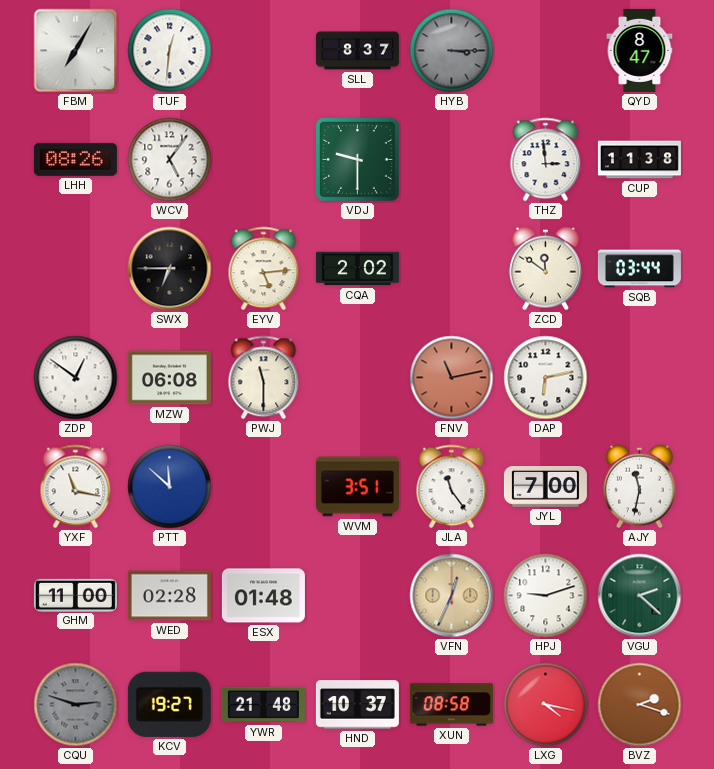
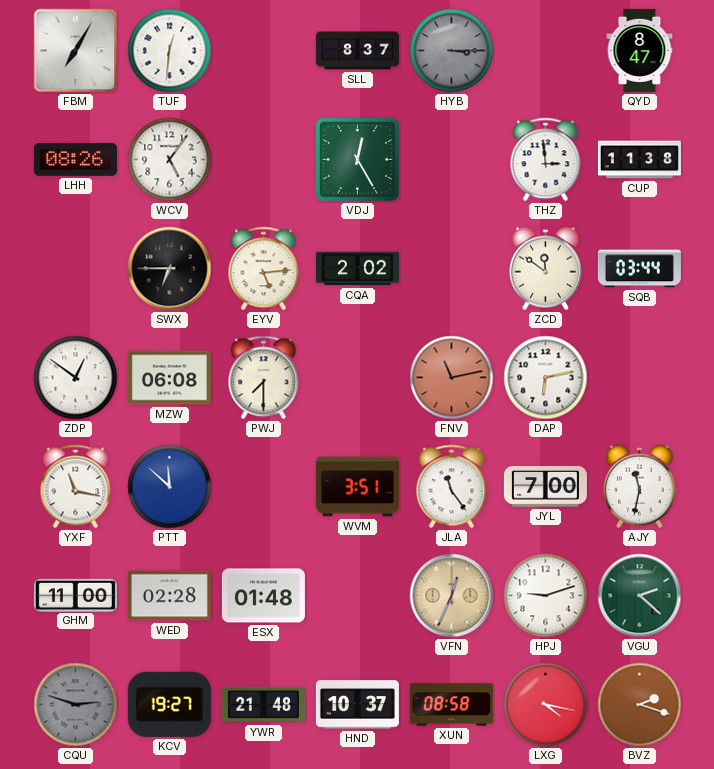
VDJ: 9:30 -> 12:25
PWJ: 11:30 -> 7:30
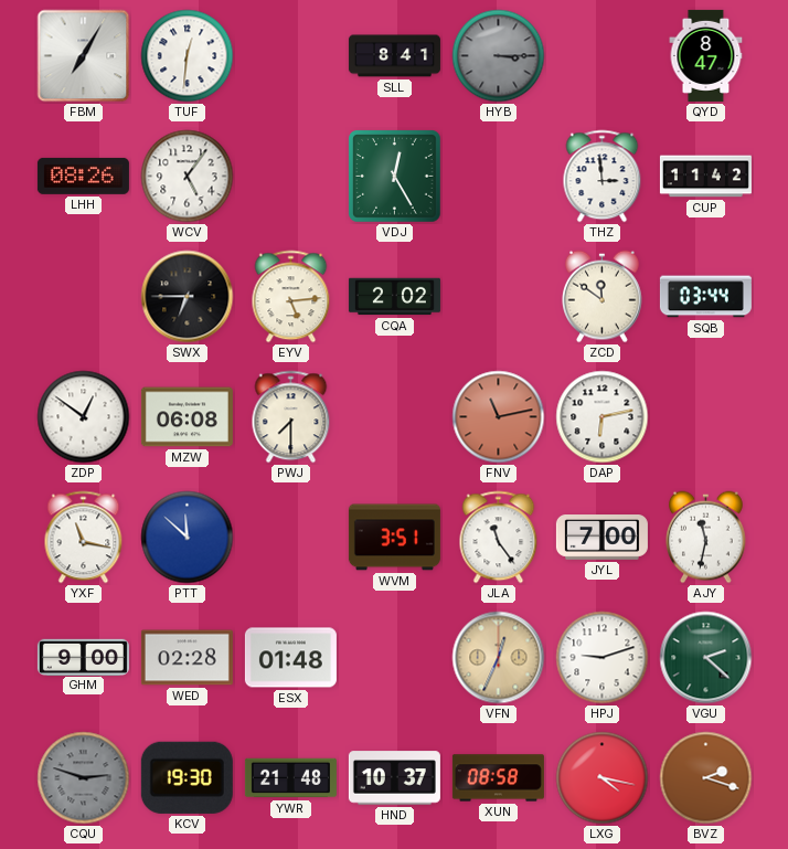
SLL: 8:37 -> 8:41
CUP: 11:38 -> 11:42
GHM: 11:00 -> 9:00
KCV: 19:27 -> 19:30
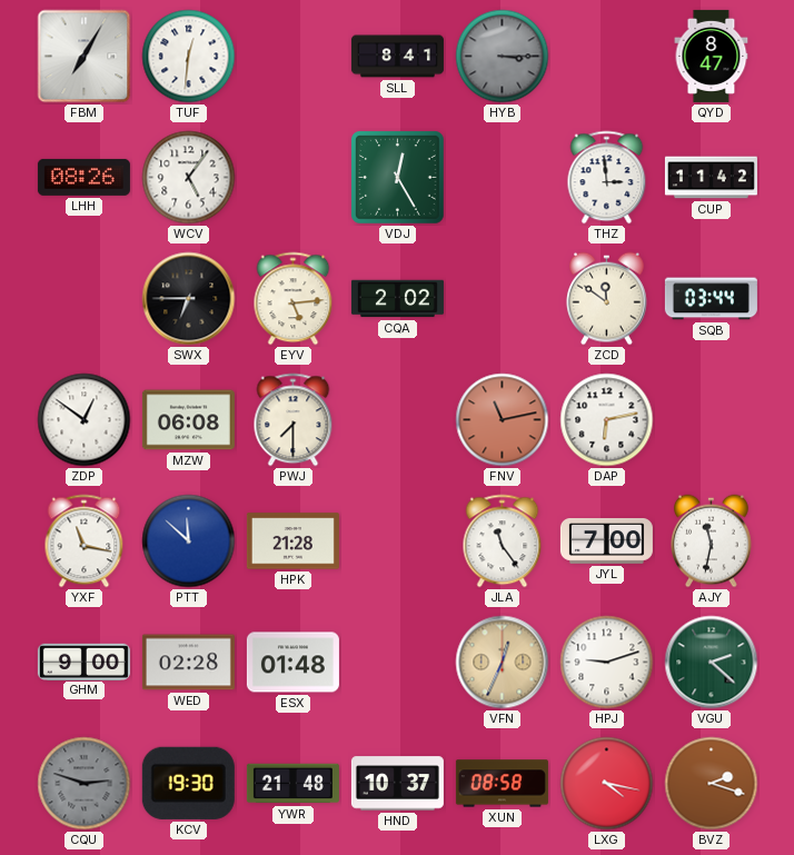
HPK: none -> 21:28
WVM: 3:51 -> none
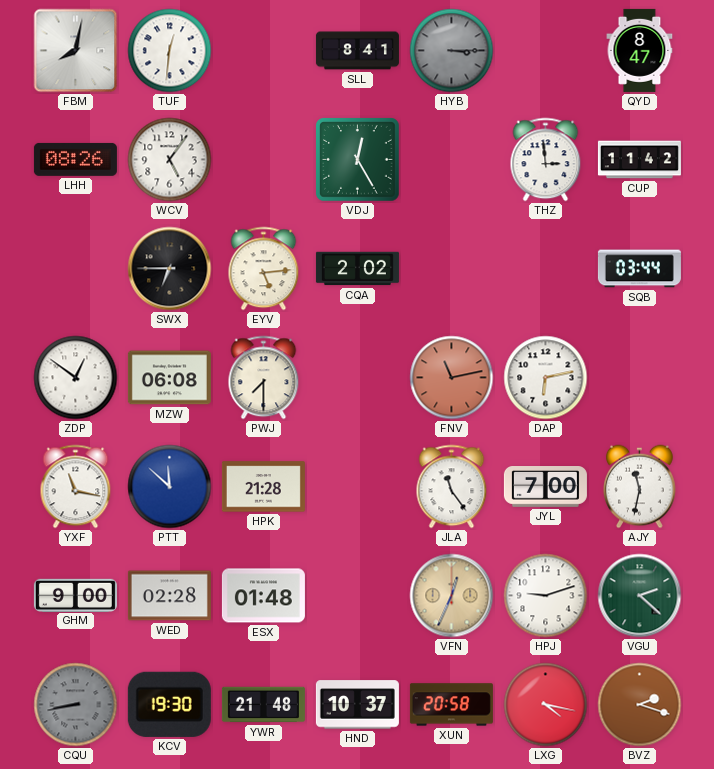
FBM: 7:05 -> 8:02
ZCD: 11:51 -> none
CQU: 2:48 -> 8:43
XUN: 08:58 -> 20:58
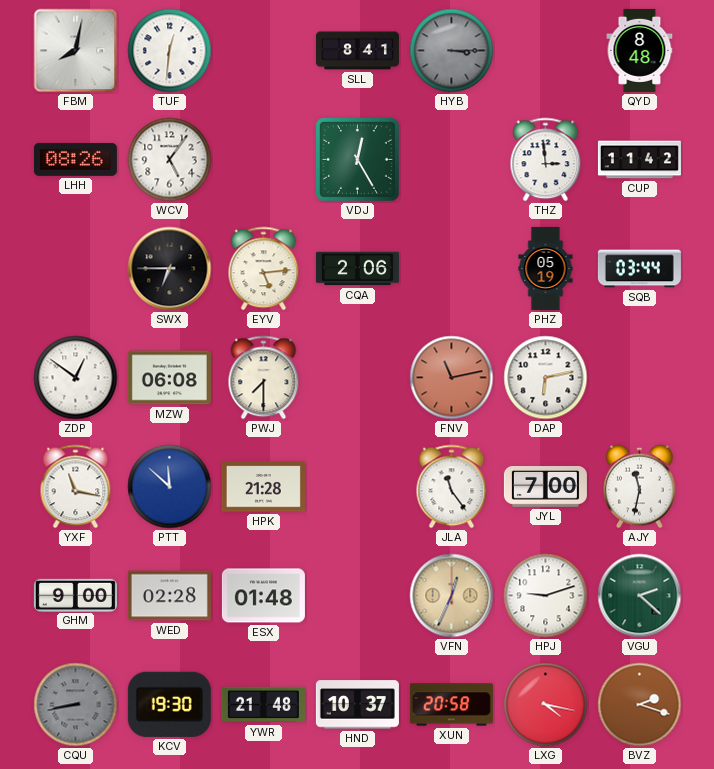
QYD: 8:47 -> 8:48
CQA: 2:02 -> 2:06
PHZ: none -> 05:19
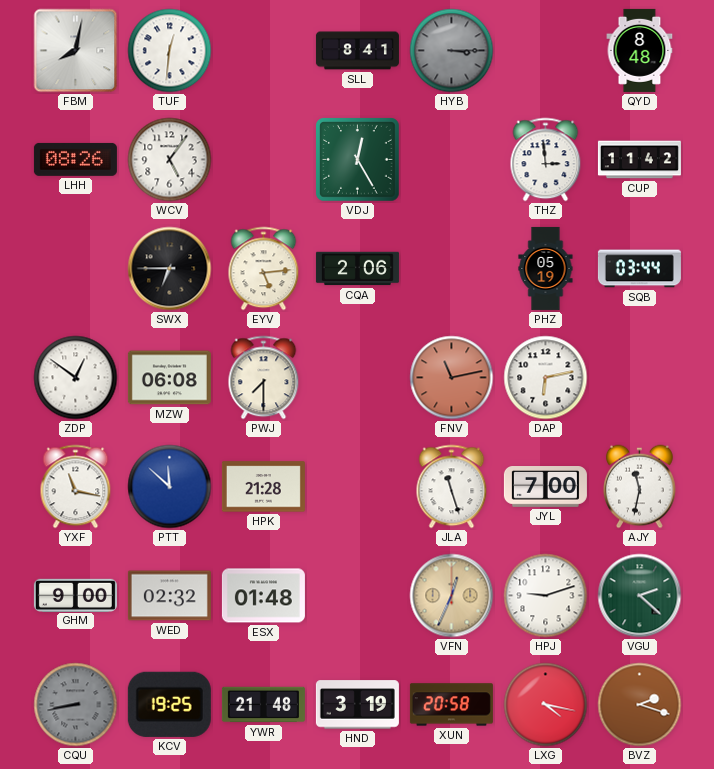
JLA: 11:24 -> 11:27
WED: 02:28 -> 02:32
KCV: 19:30 -> 19:25
HND: 10:37 -> 3:19
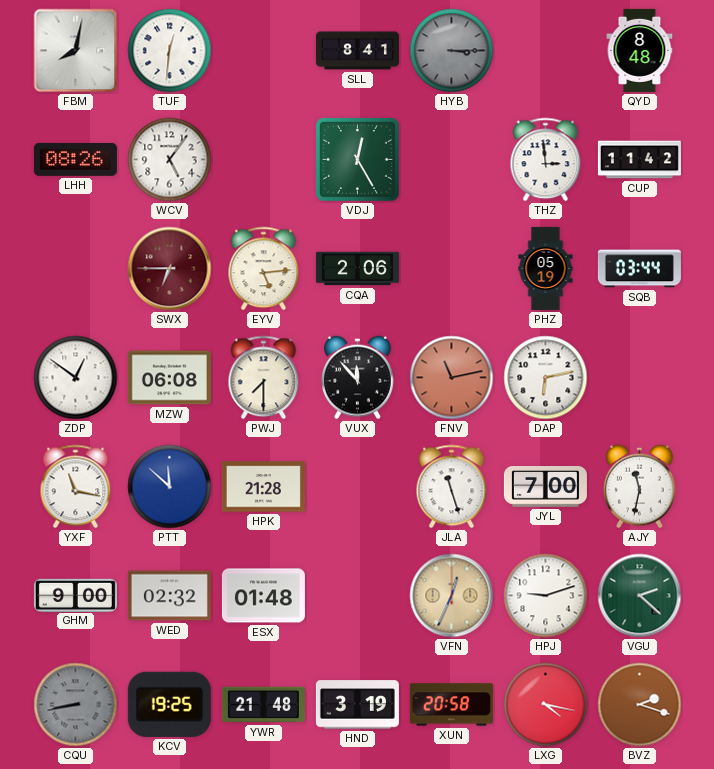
SWX dial: black -> burgundy
VUX: none -> 11:53
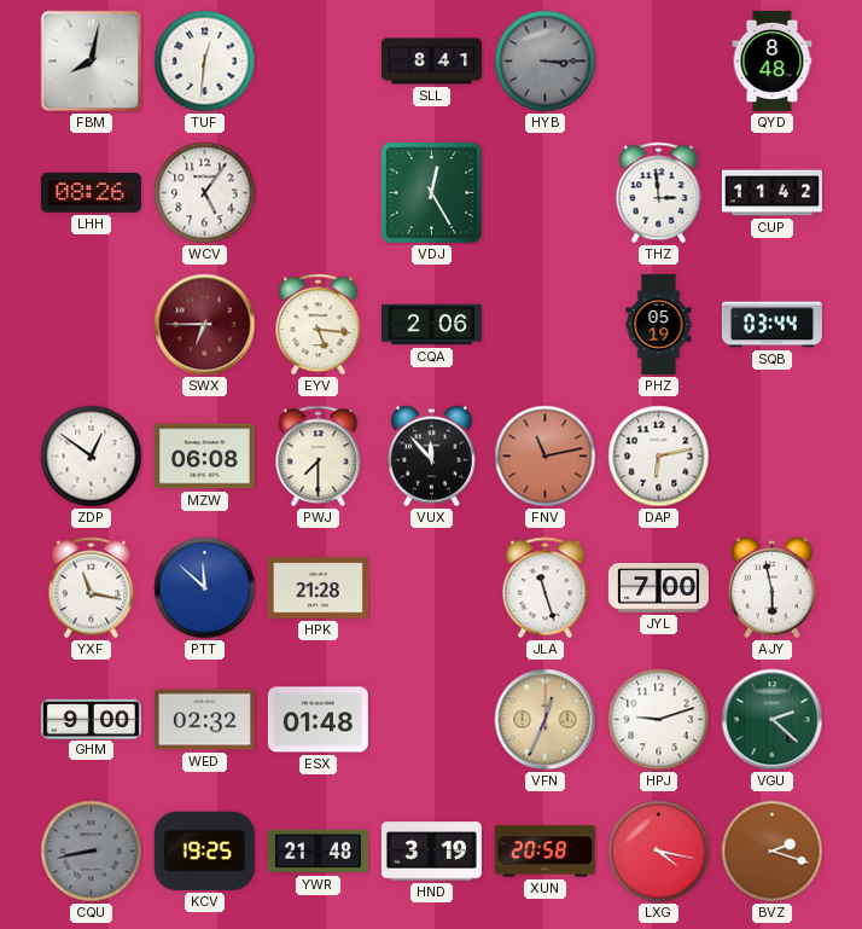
EYV: 5:14 -> 5:16
AJY: 11:32 -> 5:58
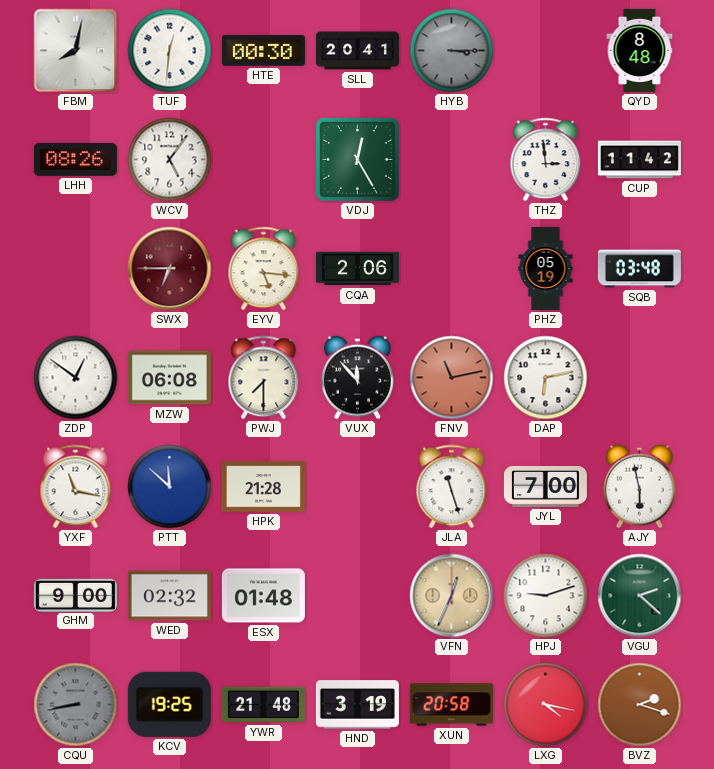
HTE: none -> 00:30
SLL: 8:41 -> 20:41
SQB: 03:44 -> 03:48
